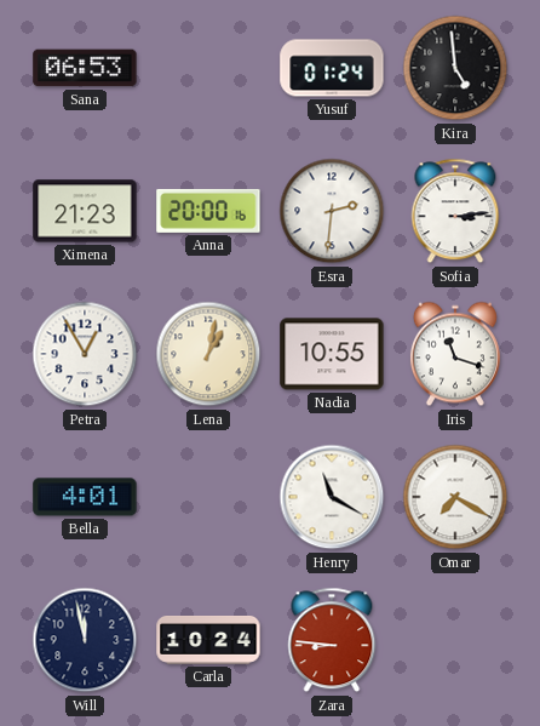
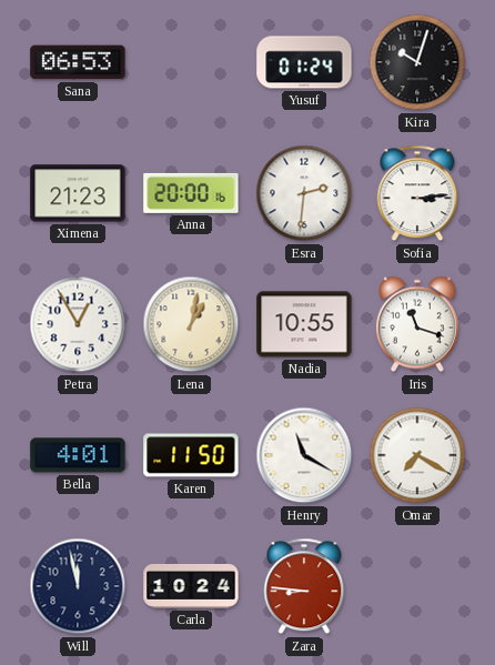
Kira: 4:59 -> 10:03
Karen: none -> 11:50
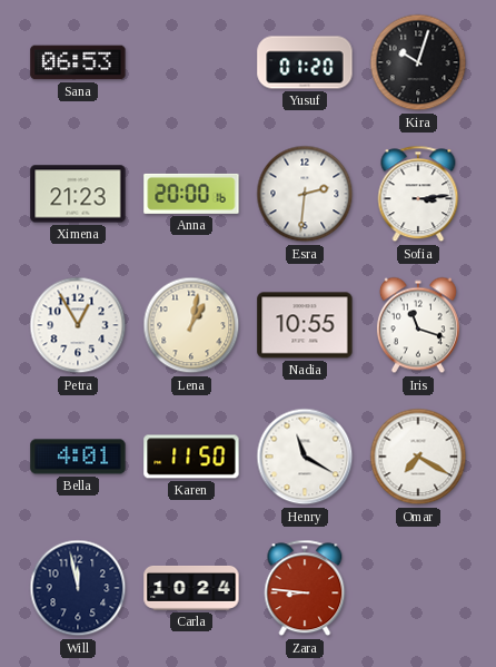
Yusuf: 01:24 -> 01:20
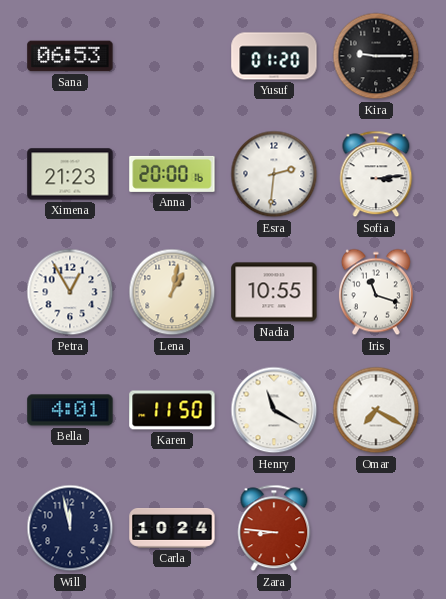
Kira: 10:03 -> 9:15
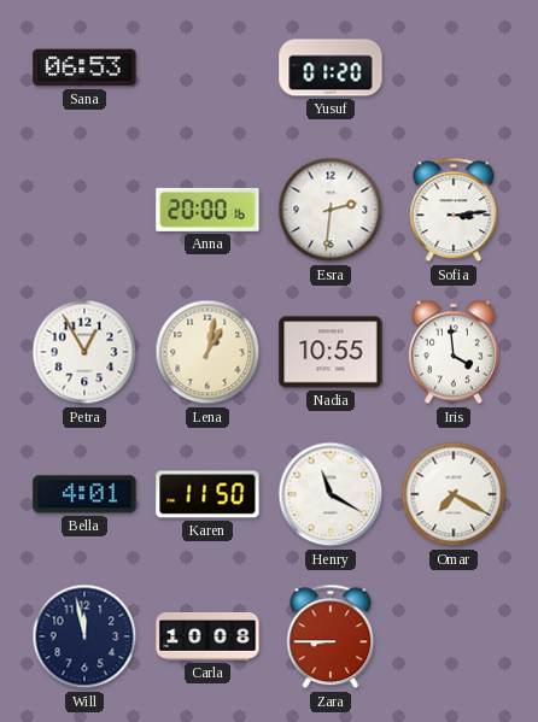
Kira: 9:15 -> none
Ximena: 21:23 -> none
Iris: 11:18 -> 3:59
Carla: 10:24 -> 10:08
Zara: 8:46 -> 8:45
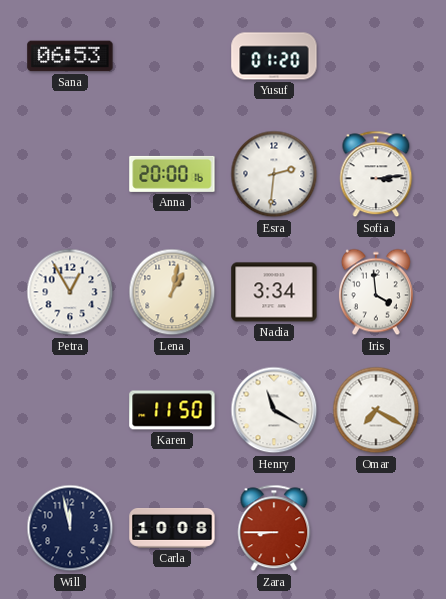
Nadia: 10:55 -> 3:34
Bella: 4:01 -> none
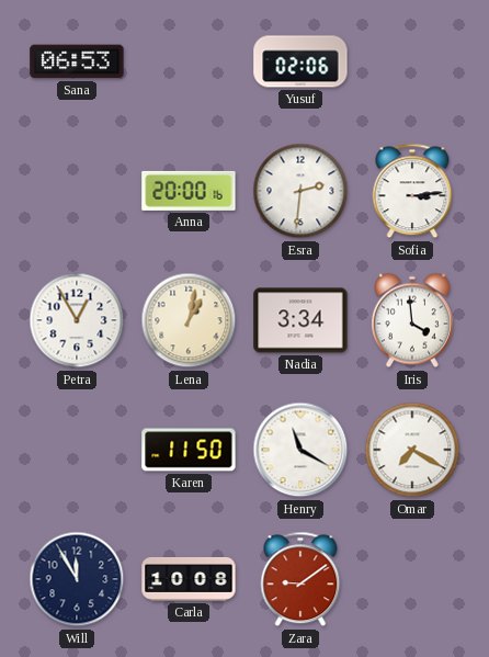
Yusuf: 01:20 -> 02:06
Will: 11:58 -> 11:55
Zara: 8:45 -> 9:09
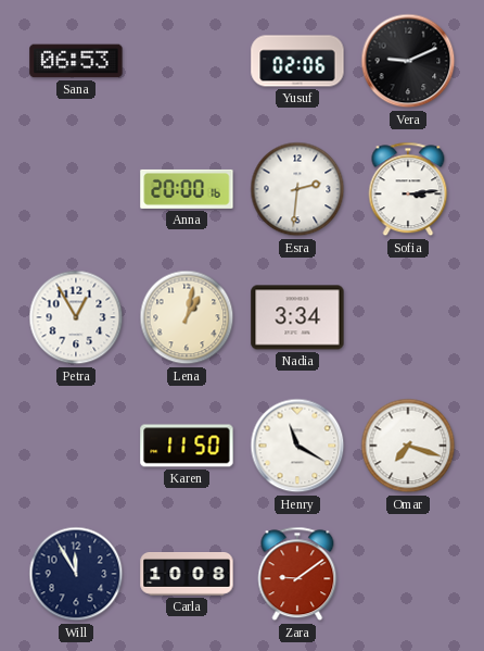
Vera: none -> 9:11
Iris: 3:59 -> none
Omar: 7:20 -> 7:18
